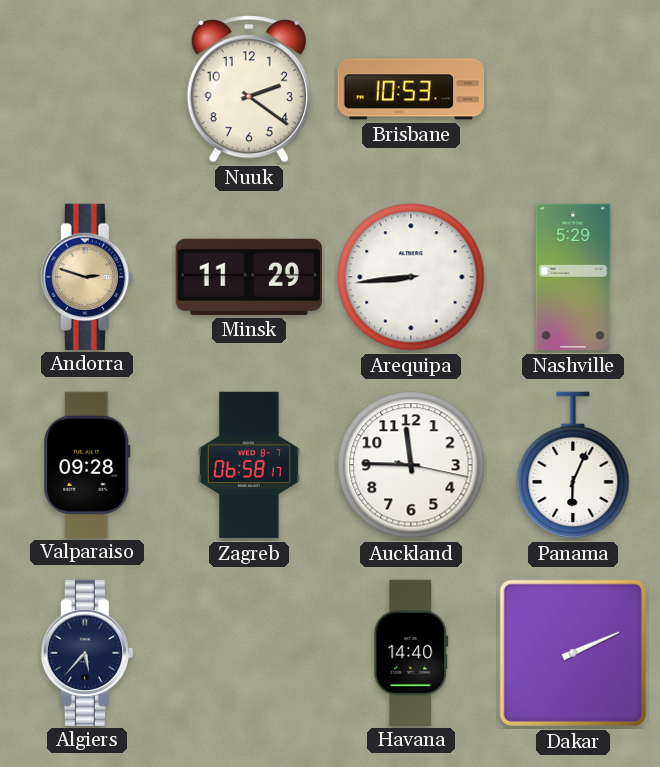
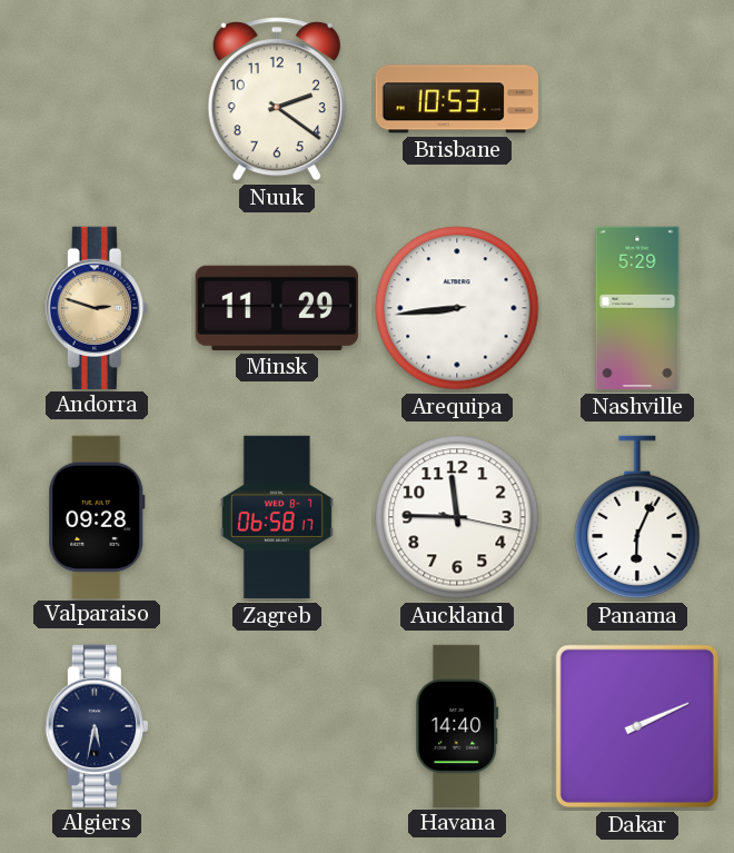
Algiers: 5:37 -> 5:32
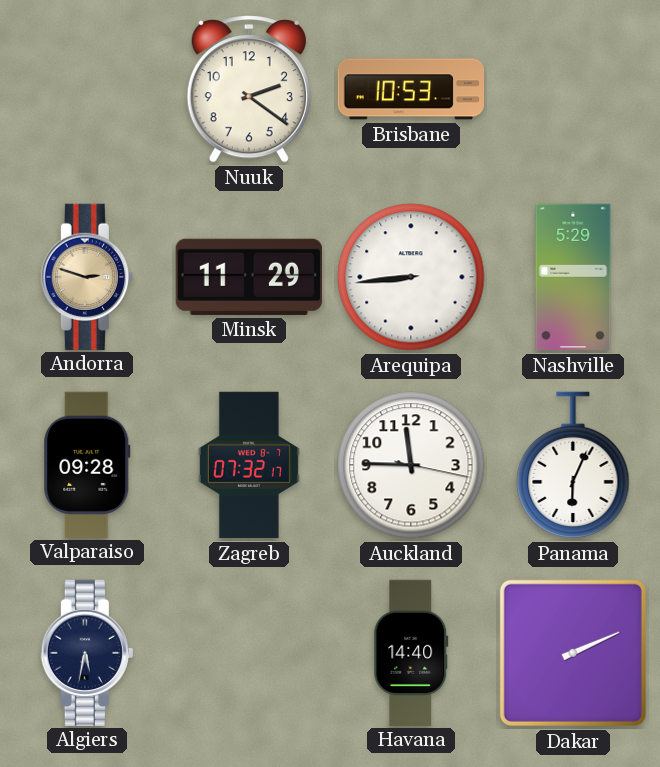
Zagreb: 06:58 -> 07:32
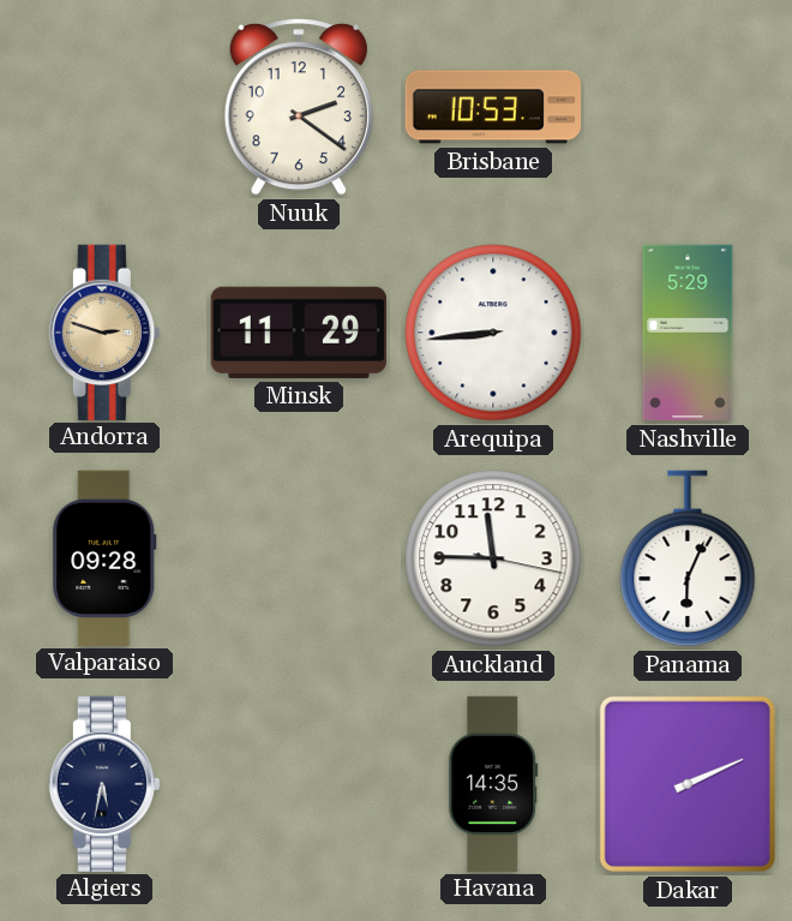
Zagreb: 07:32 -> none
Havana: 14:40 -> 14:35
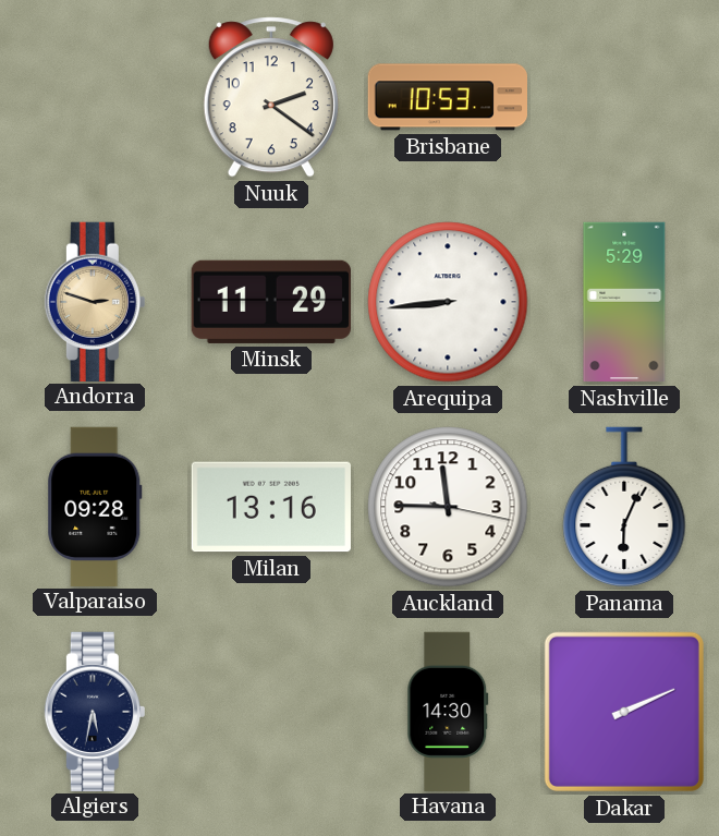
Milan: none -> 13:16
Havana: 14:35 -> 14:30
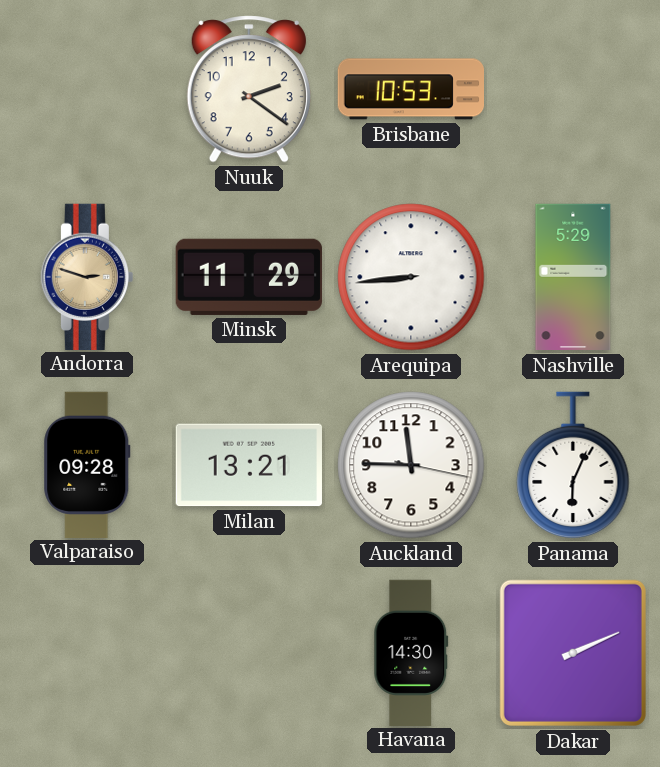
Milan: 13:16 -> 13:21
Algiers: 5:32 -> none
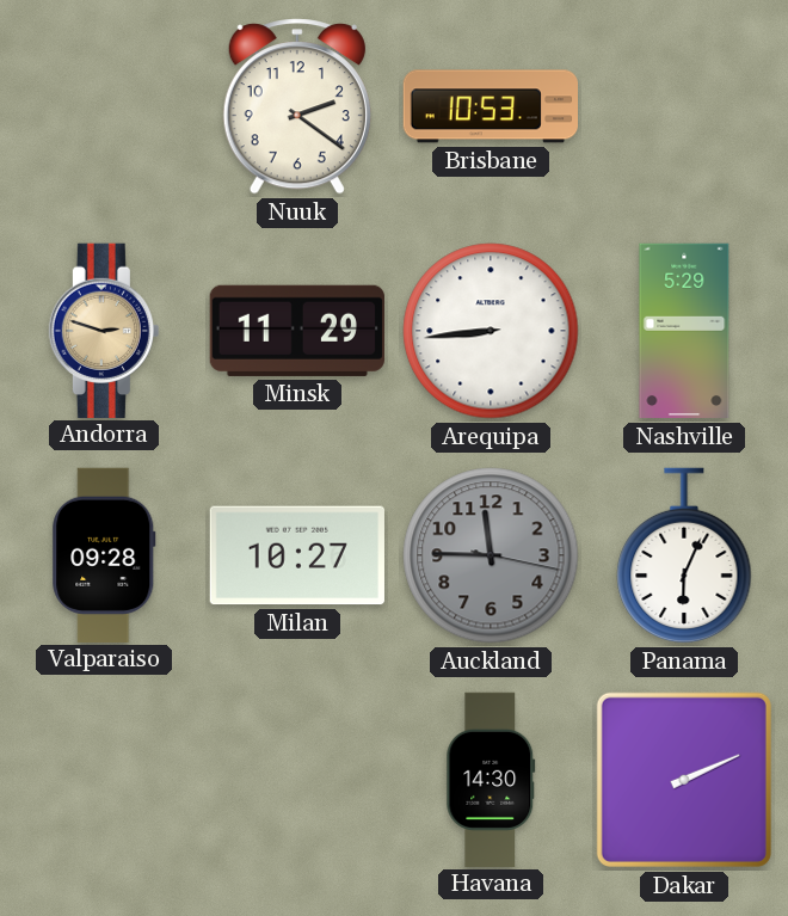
Milan: 13:21 -> 10:27
Auckland dial: white -> grey
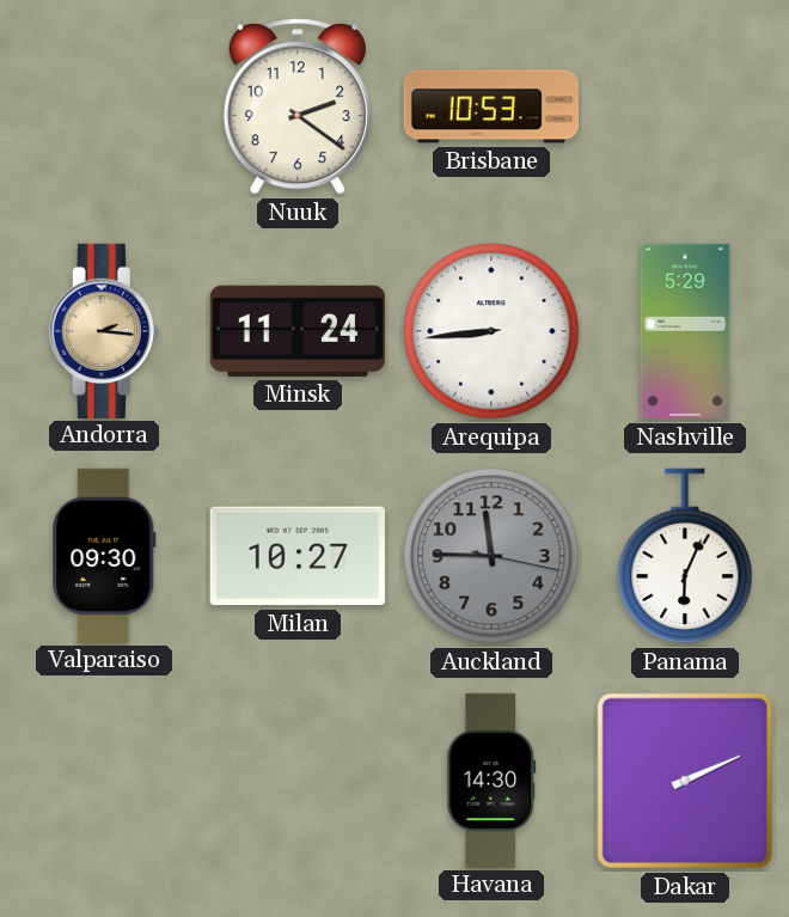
Andorra: 2:48 -> 2:16
Minsk: 11:29 -> 11:24
Valparaiso: 09:28 -> 09:30
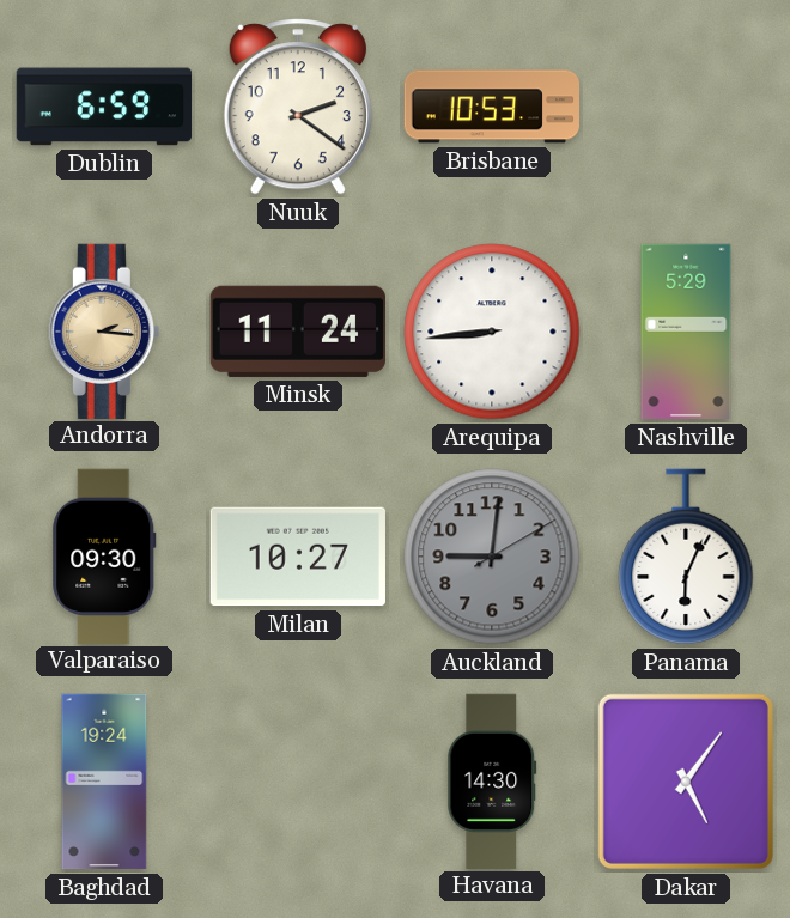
Dublin: none -> 6:59
Auckland: 11:45 -> 9:01
Baghdad: none -> 19:24
Dakar: 2:11 -> 5:06
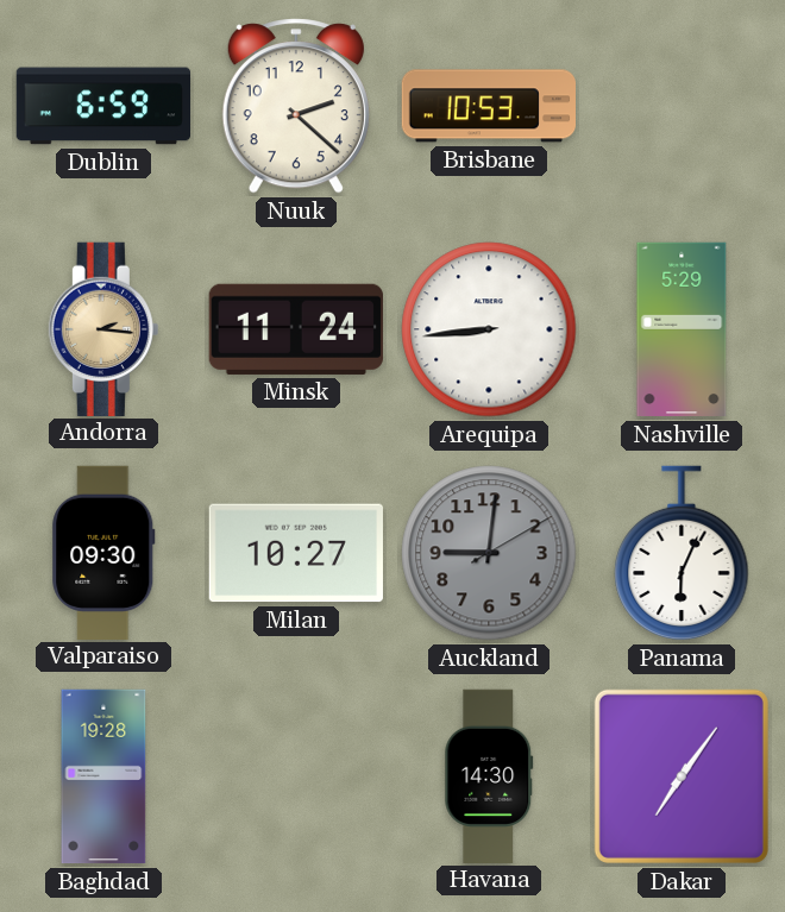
Nuuk: 2:21 -> 2:22
Baghdad: 19:24 -> 19:28
Dakar: 5:06 -> 7:06
